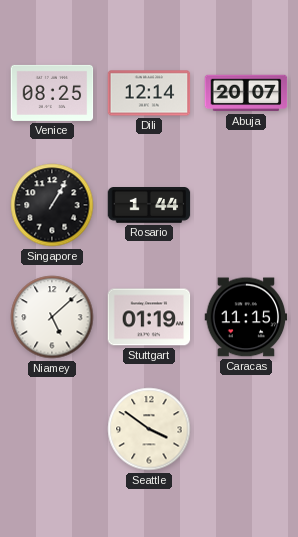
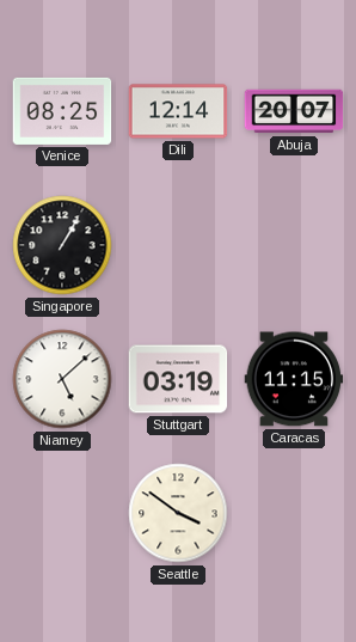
Rosario: 1:44 -> none
Stuttgart: 01:19 -> 03:19
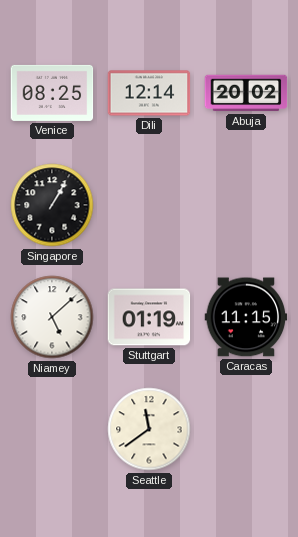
Abuja: 20:07 -> 20:02
Stuttgart: 03:19 -> 01:19
Seattle: 3:51 -> 11:39
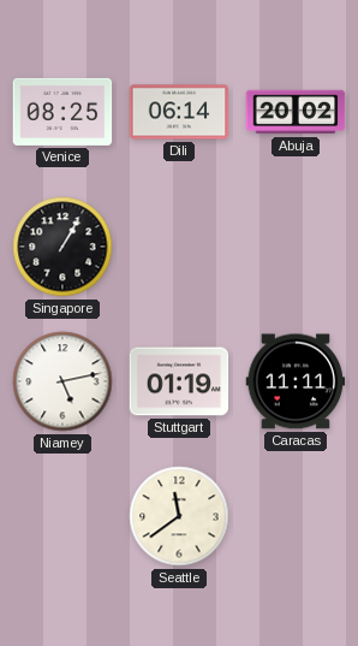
Dili: 12:14 -> 06:14
Niamey: 5:08 -> 5:13
Caracas: 11:15 -> 11:11
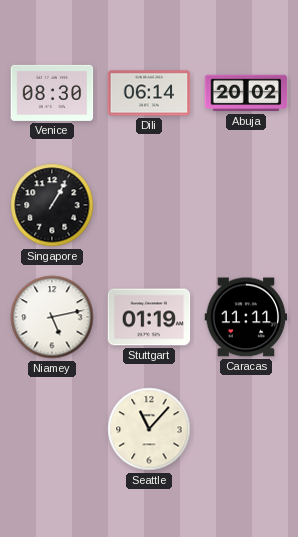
Venice: 08:25 -> 08:30
Seattle: 11:39 -> 11:07
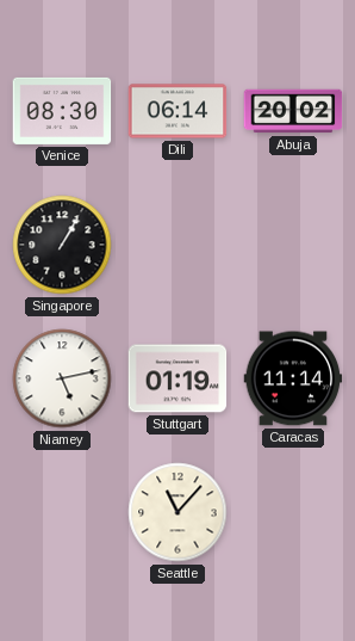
Caracas: 11:11 -> 11:14
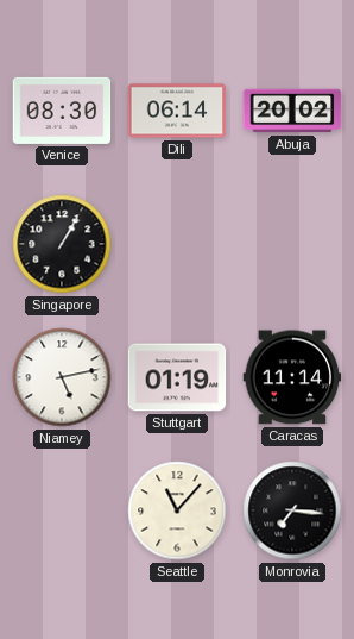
Monrovia: none -> 7:16
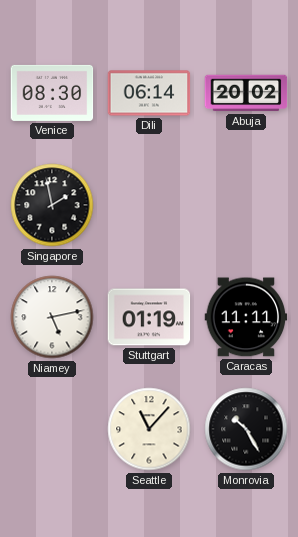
Singapore: 1:05 -> 1:58
Caracas: 11:14 -> 11:11
Monrovia: 7:16 -> 10:25
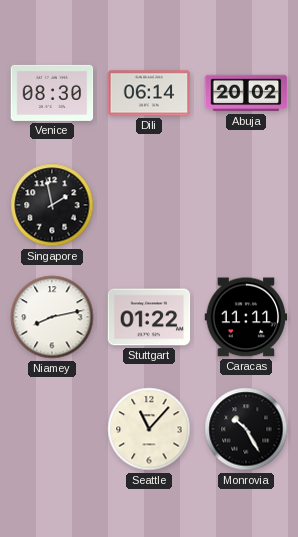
Niamey: 5:13 -> 8:13
Stuttgart: 01:19 -> 01:22
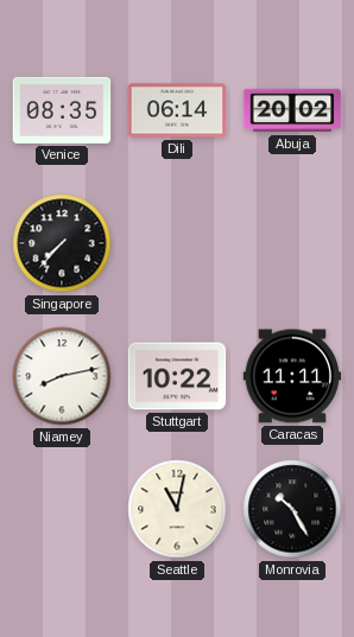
Venice: 08:30 -> 08:35
Singapore: 1:58 -> 7:37
Stuttgart: 01:22 -> 10:22
Seattle: 11:07 -> 11:02
